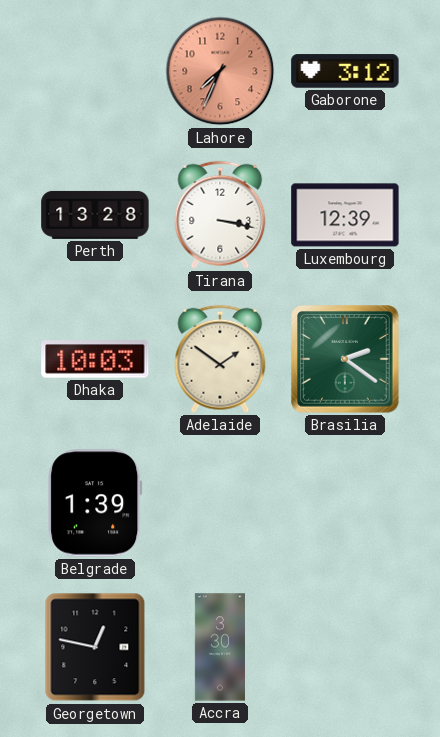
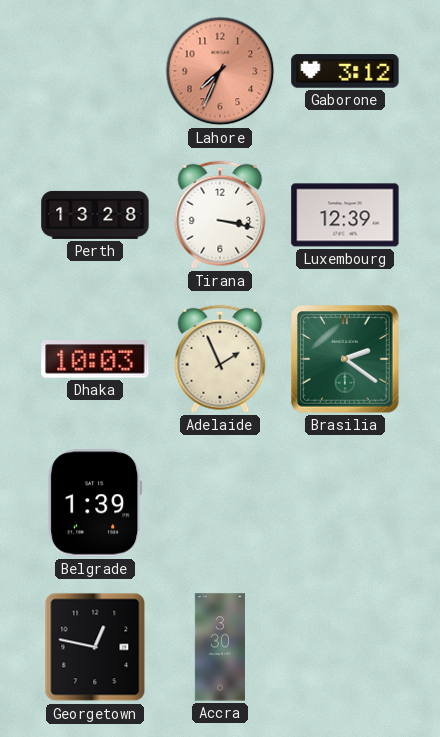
Adelaide: 1:51 -> 1:56
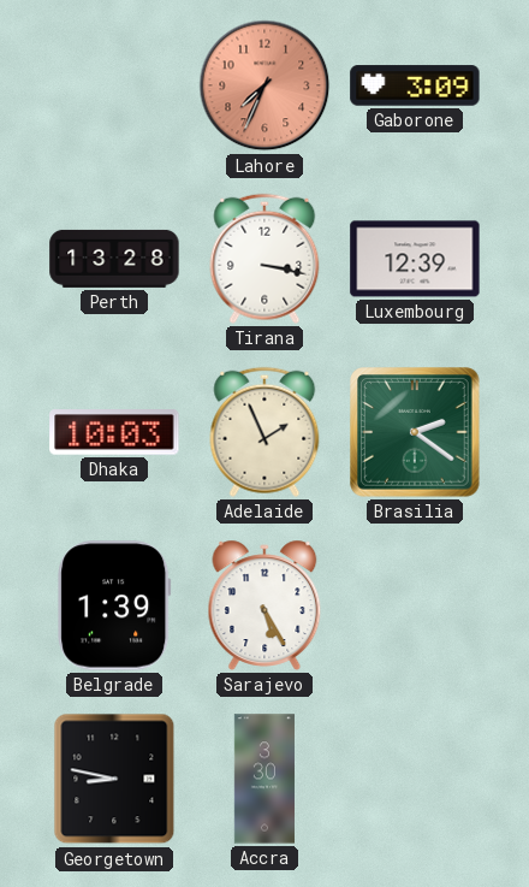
Gaborone: 3:12 -> 3:09
Sarajevo: none -> 5:25
Georgetown: 12:47 -> 8:47
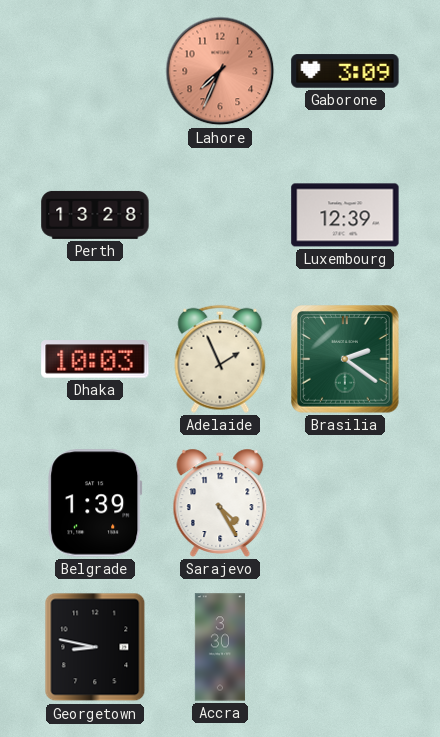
Tirana: 3:17 -> none
Sarajevo: 5:25 -> 4:25
